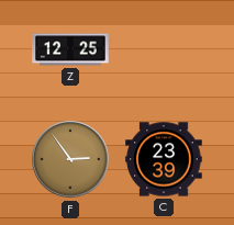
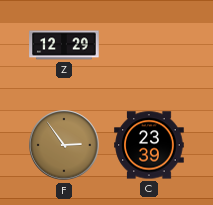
Z: 12:25 -> 12:29
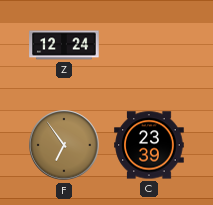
Z: 12:29 -> 12:24
F: 2:54 -> 6:54
